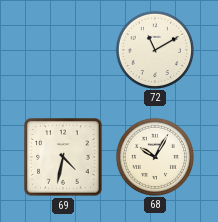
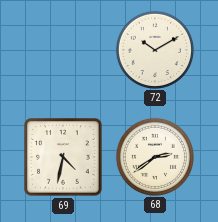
72: 11:10 -> 10:10
68: 10:05 -> 2:39
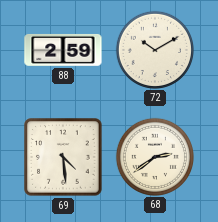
88: none -> 2:59
69: 4:32 -> 4:29
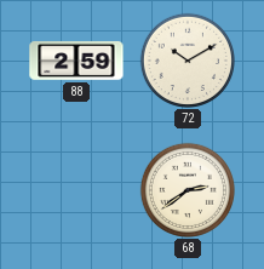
69: 4:29 -> none
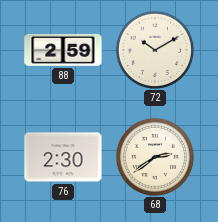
76: none -> 2:30
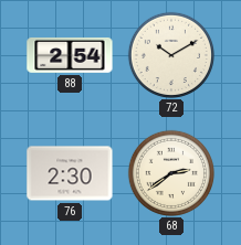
88: 2:59 -> 2:54
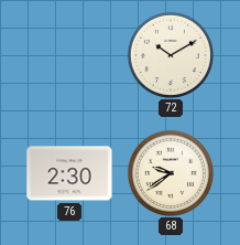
88: 2:54 -> none
68: 2:39 -> 9:39
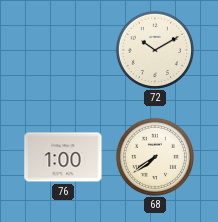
76: 2:30 -> 1:00
68: 9:39 -> 7:39
